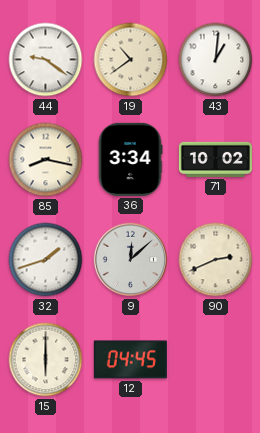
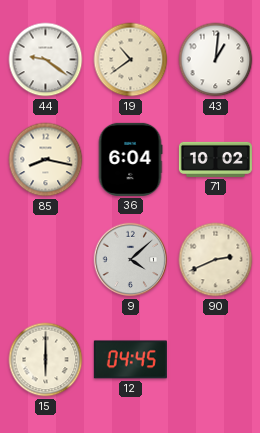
36: 3:34 -> 6:04
32: 1:42 -> none
9: 12:08 -> 4:08
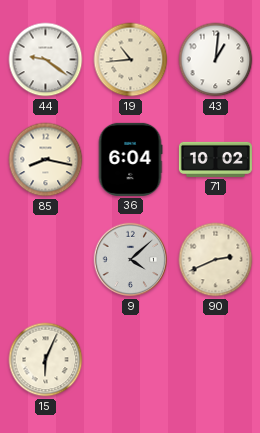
19: 10:39 -> 10:44
15: 6:00 -> 6:04
12: 04:45 -> none
